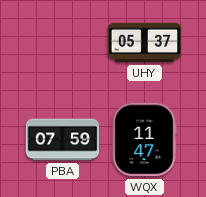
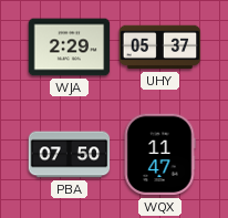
WJA: none -> 2:29
PBA: 07:59 -> 07:50
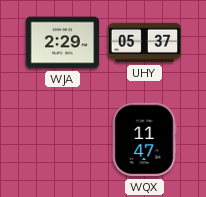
PBA: 07:50 -> none
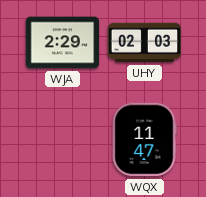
UHY: 05:37 -> 02:03
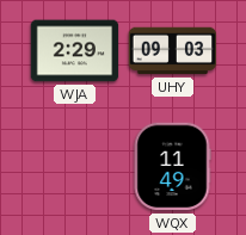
UHY: 02:03 -> 09:03
WQX: 11:47 -> 11:49
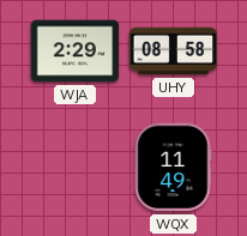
UHY: 09:03 -> 08:58
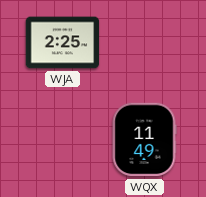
WJA: 2:29 -> 2:25
UHY: 08:58 -> none
